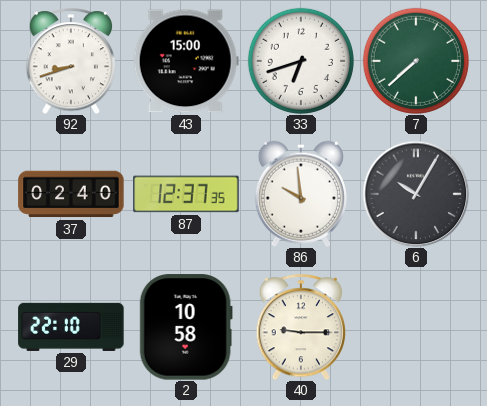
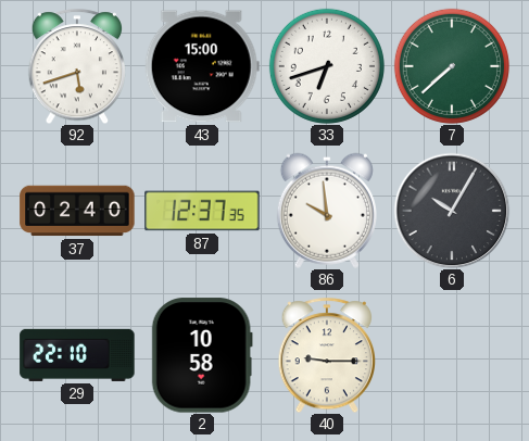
92: 8:42 -> 5:42
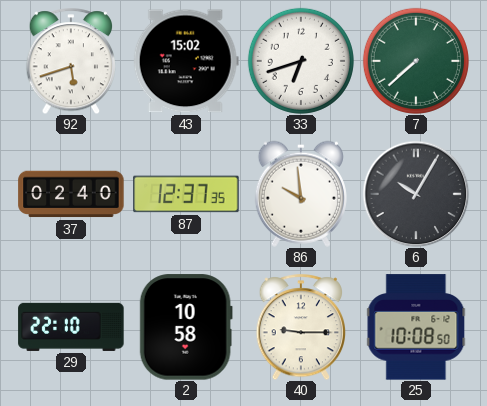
43: 15:00 -> 15:02
25: none -> 10:08
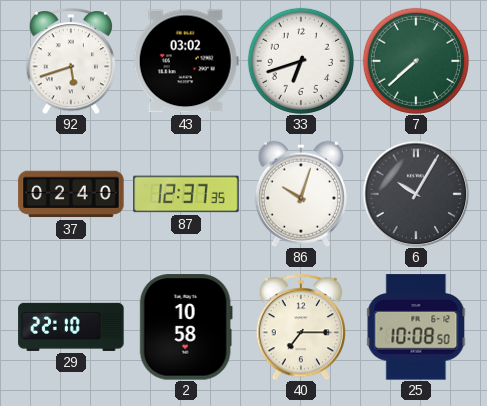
43: 15:02 -> 03:02
86: 9:59 -> 10:03
40: 9:15 -> 7:15
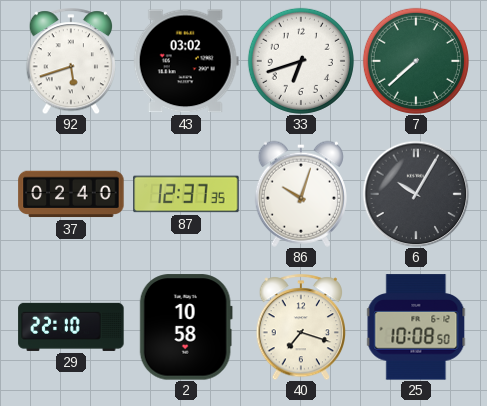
40: 7:15 -> 7:18
